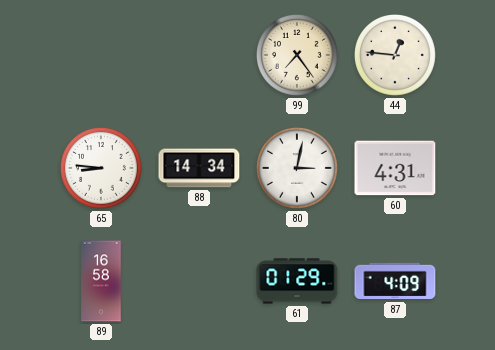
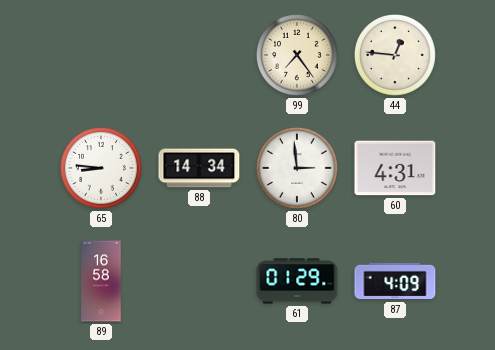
80: 3:02 -> 2:59
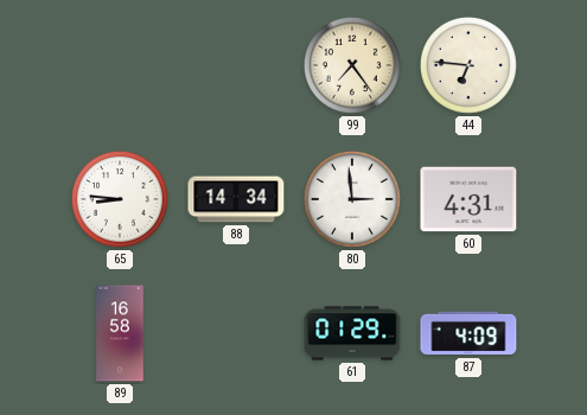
44: 12:46 -> 6:46
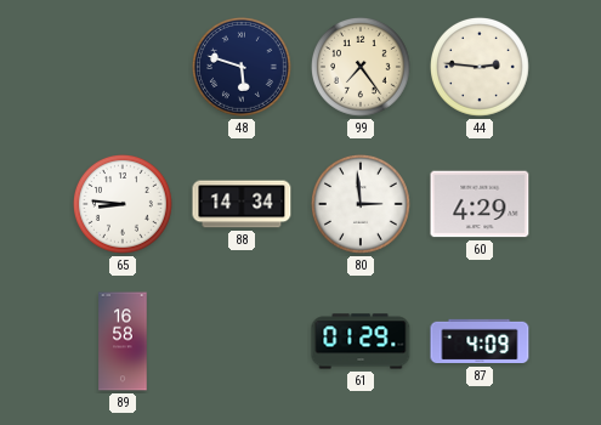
48: none -> 5:48
44: 6:46 -> 2:46
60: 4:31 -> 4:29
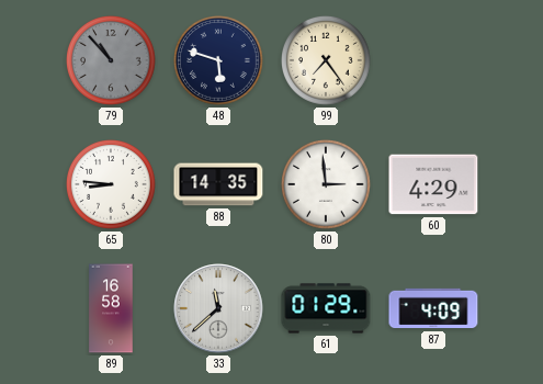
79: none -> 10:53
44: 2:46 -> none
88: 14:34 -> 14:35
33: none -> 11:38
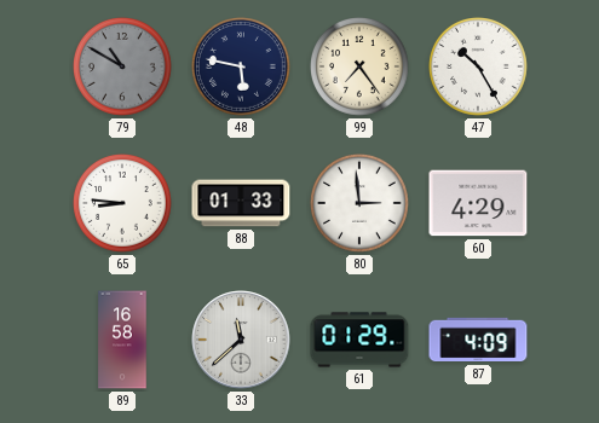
79: 10:53 -> 10:50
48: 5:48 -> 5:47
47: none -> 10:25
88: 14:35 -> 01:33
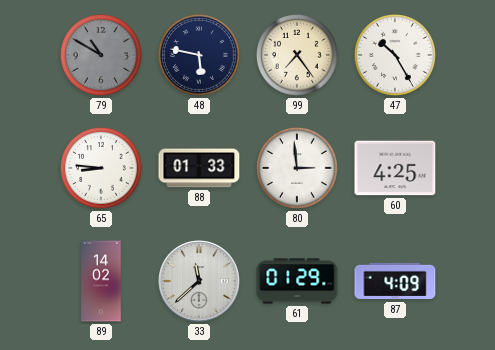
60: 4:29 -> 4:25
89: 16:58 -> 14:02
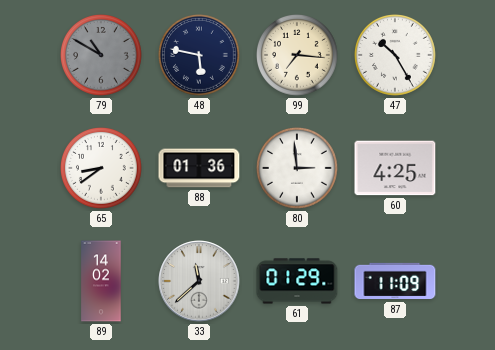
99: 7:24 -> 7:16
65: 8:46 -> 8:39
88: 01:33 -> 01:36
87: 4:09 -> 11:09
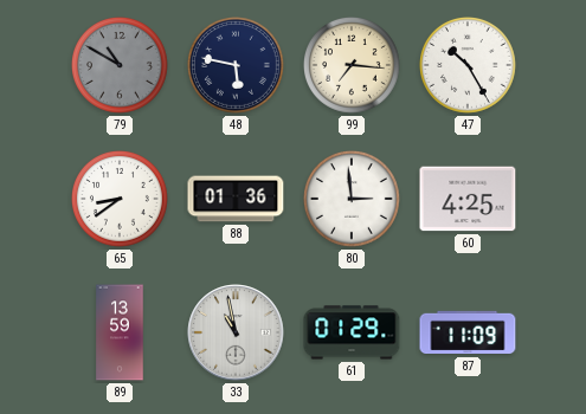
89: 14:02 -> 13:59
33: 11:38 -> 10:58
